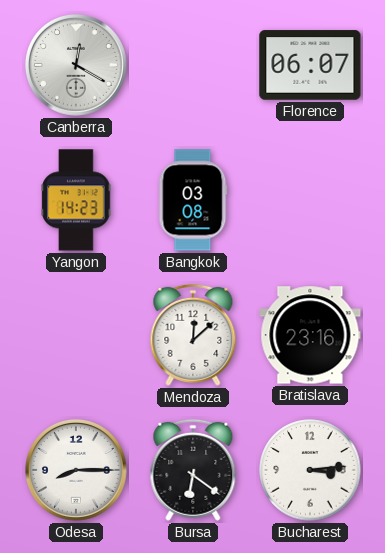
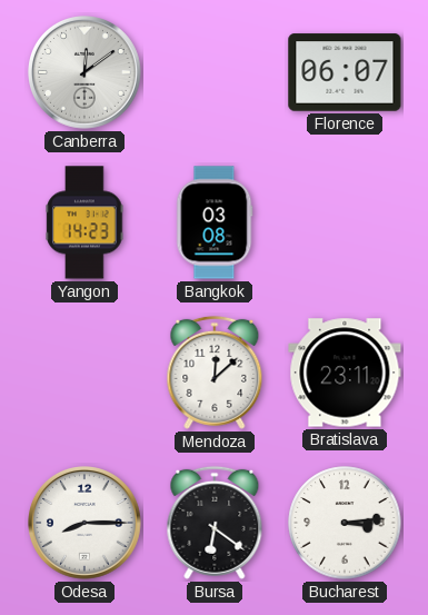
Canberra: 12:20 -> 12:09
Bratislava: 23:16 -> 23:11
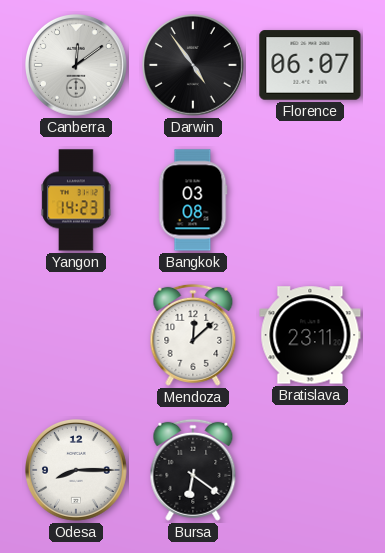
Darwin: none -> 4:54
Bucharest: 3:14 -> none
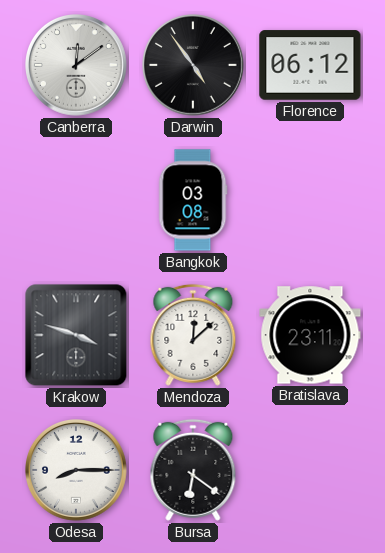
Florence: 06:07 -> 06:12
Yangon: 14:23 -> none
Krakow: none -> 3:48
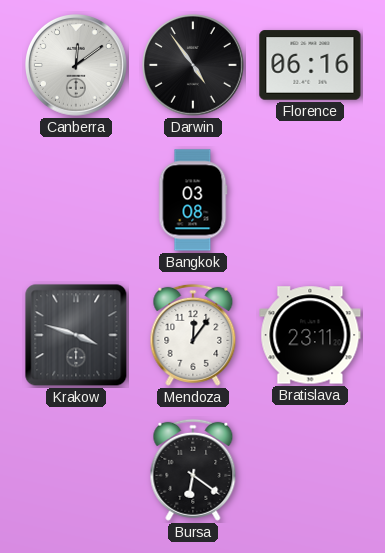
Florence: 06:12 -> 06:16
Mendoza: 12:08 -> 12:06
Odesa: 8:15 -> none
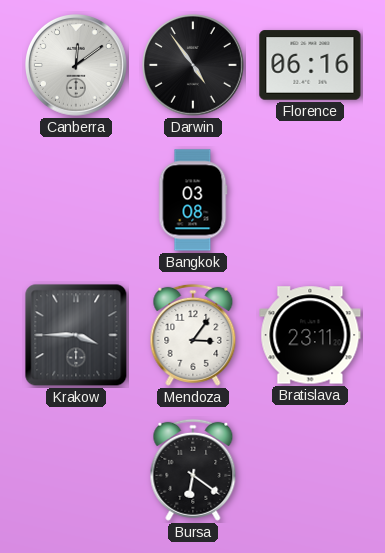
Krakow: 3:48 -> 3:45
Mendoza: 12:06 -> 3:06
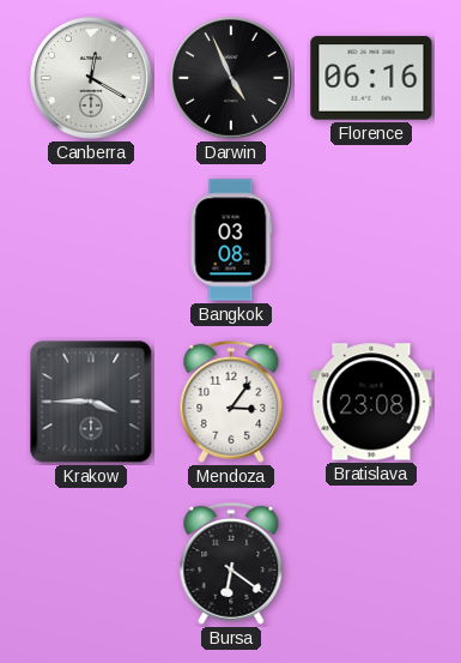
Canberra: 12:09 -> 12:20
Darwin: 4:54 -> 4:56
Bratislava: 23:11 -> 23:08
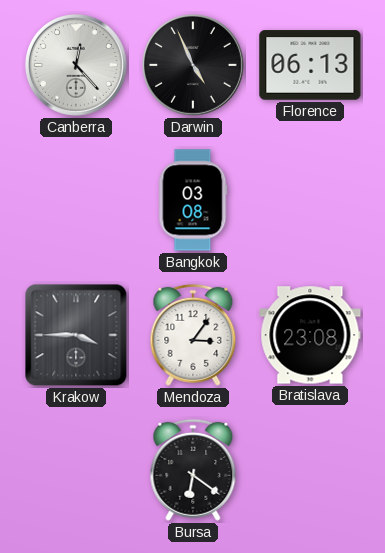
Canberra: 12:20 -> 12:23
Florence: 06:16 -> 06:13
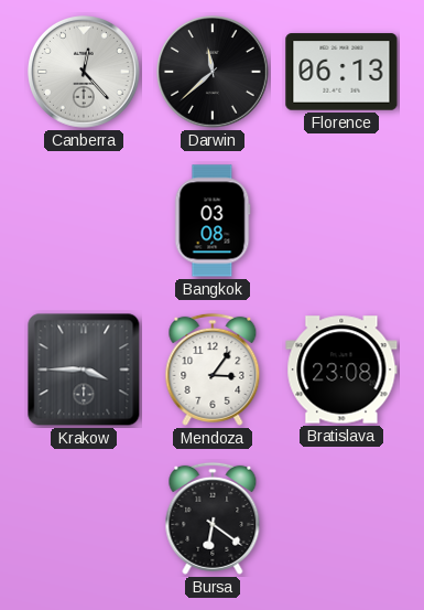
Darwin: 4:56 -> 11:38
